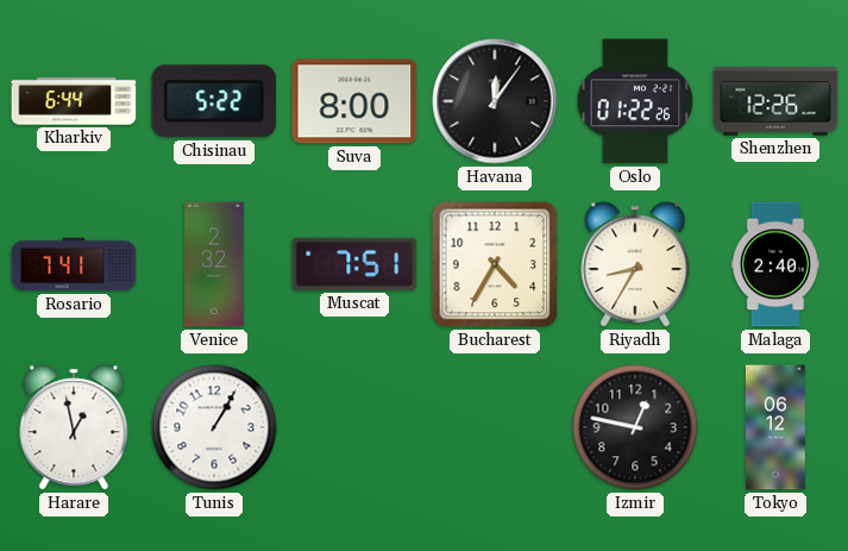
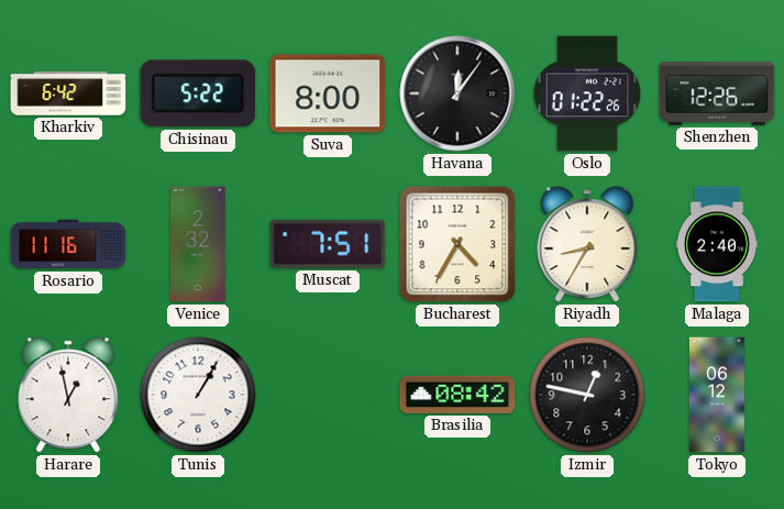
Kharkiv: 6:44 -> 6:42
Rosario: 7:41 -> 11:16
Brasilia: none -> 08:42
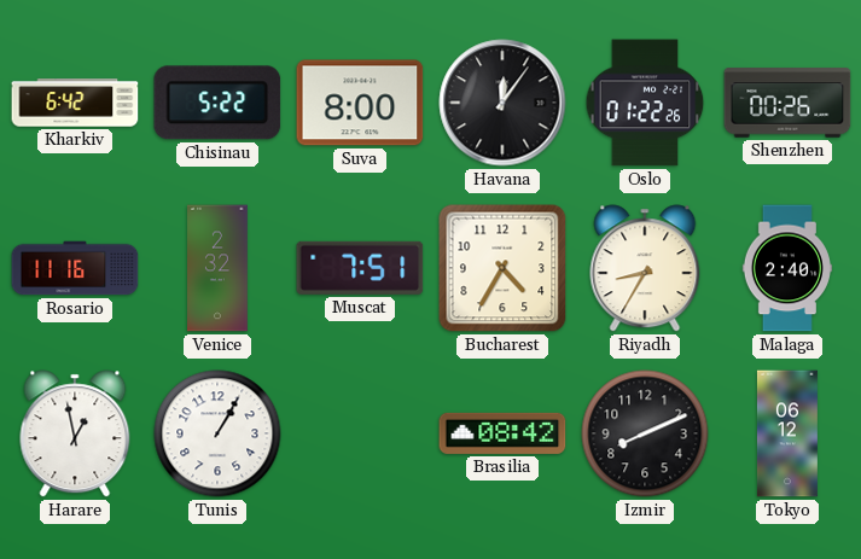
Shenzhen: 12:26 -> 00:26
Izmir: 12:47 -> 8:11
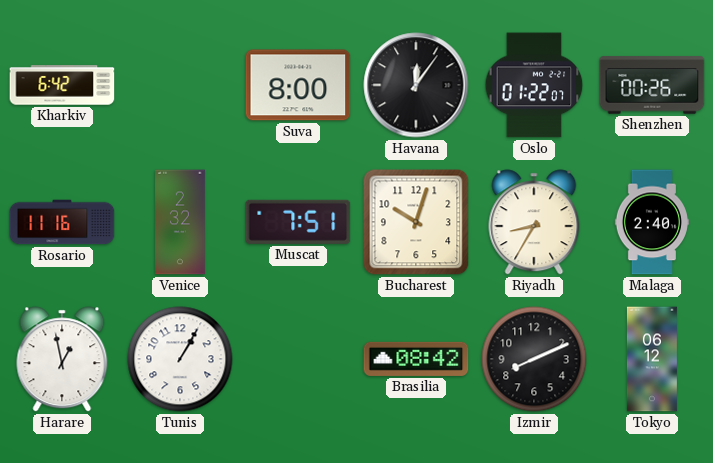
Chisinau: 5:22 -> none
Oslo: 01:22:26 -> 01:22:07
Bucharest: 4:35 -> 10:03
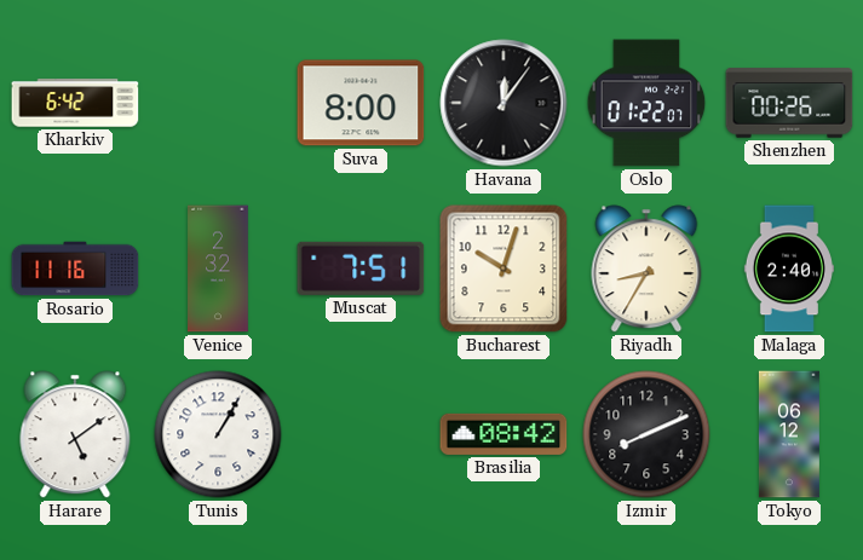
Harare: 12:58 -> 5:09
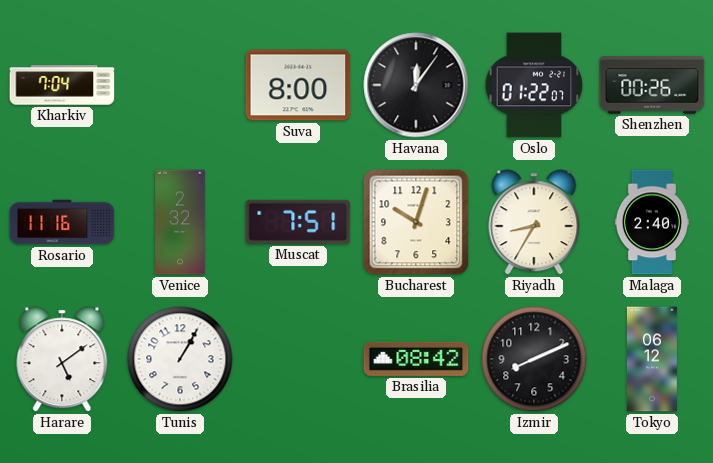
Kharkiv: 6:42 -> 7:04
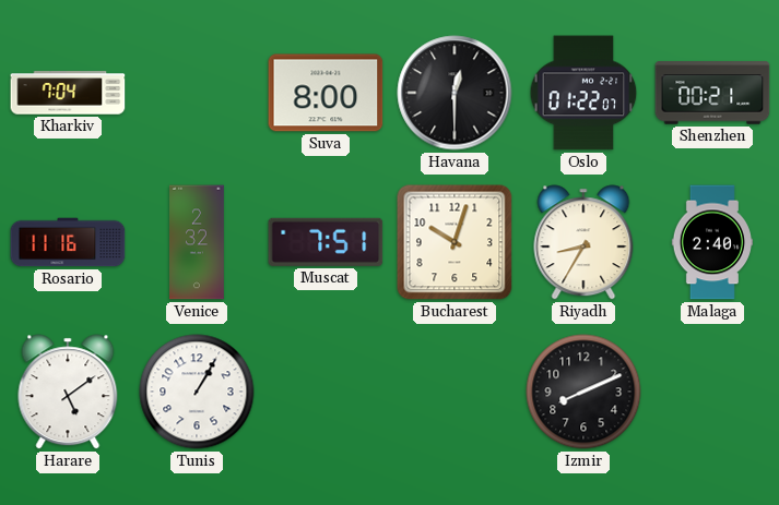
Havana: 12:06 -> 12:30
Shenzhen: 00:26 -> 00:21
Brasilia: 08:42 -> none
Tokyo: 06:12 -> none
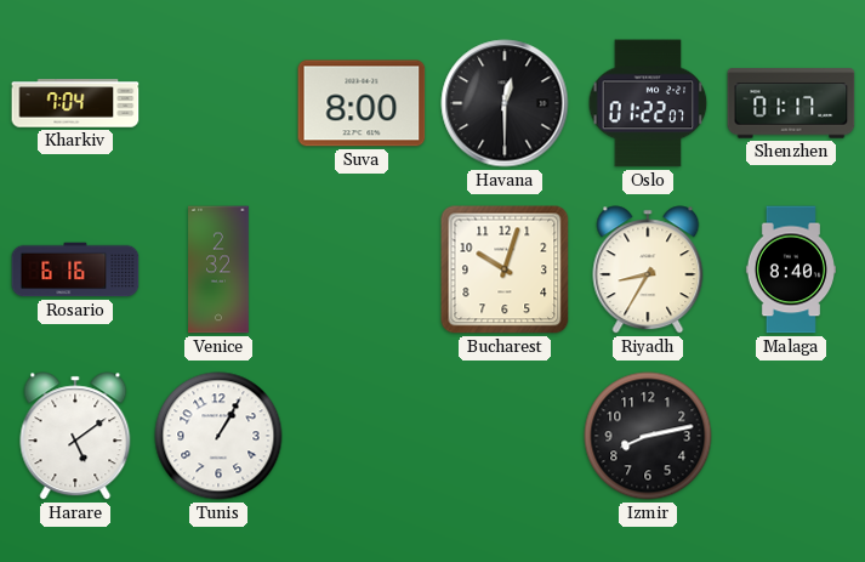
Shenzhen: 00:21 -> 01:17
Rosario: 11:16 -> 6:16
Muscat: 7:51 -> none
Malaga: 2:40 -> 8:40
Izmir: 8:11 -> 8:13
